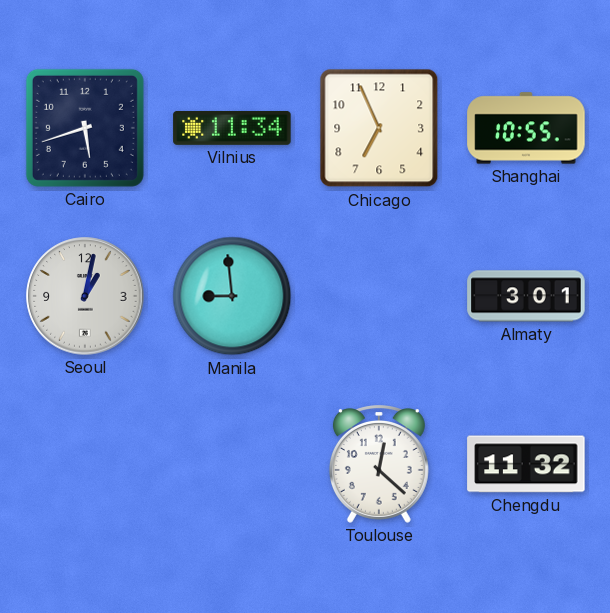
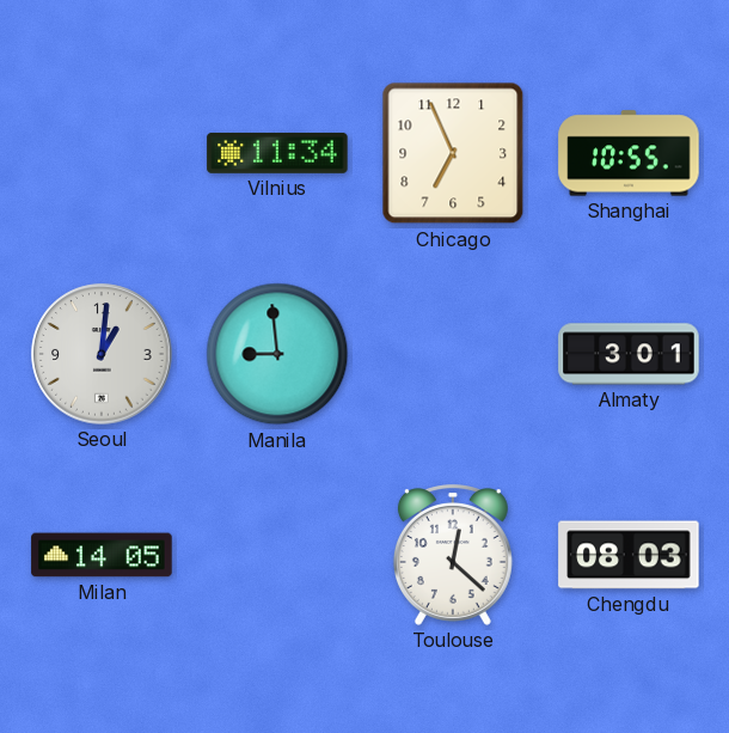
Cairo: 5:42 -> none
Seoul: 1:02 -> 1:01
Milan: none -> 14:05
Chengdu: 11:32 -> 08:03
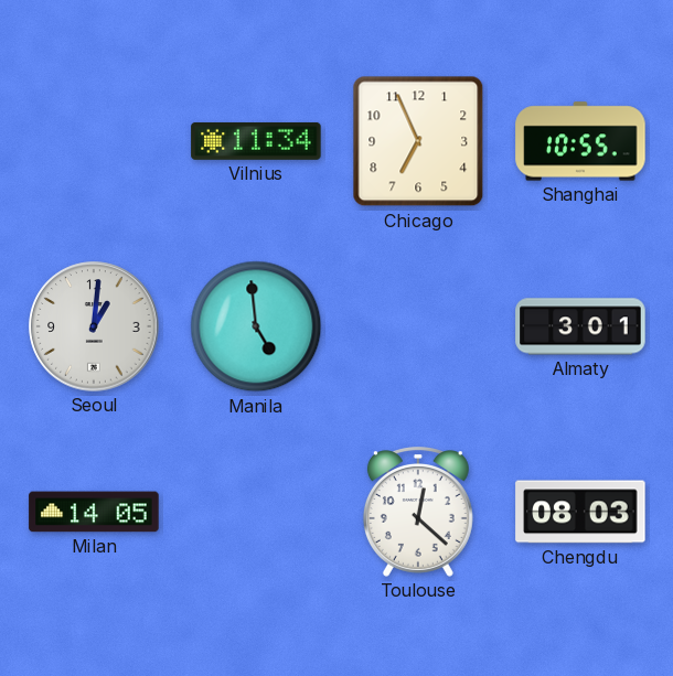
Manila: 8:59 -> 4:59
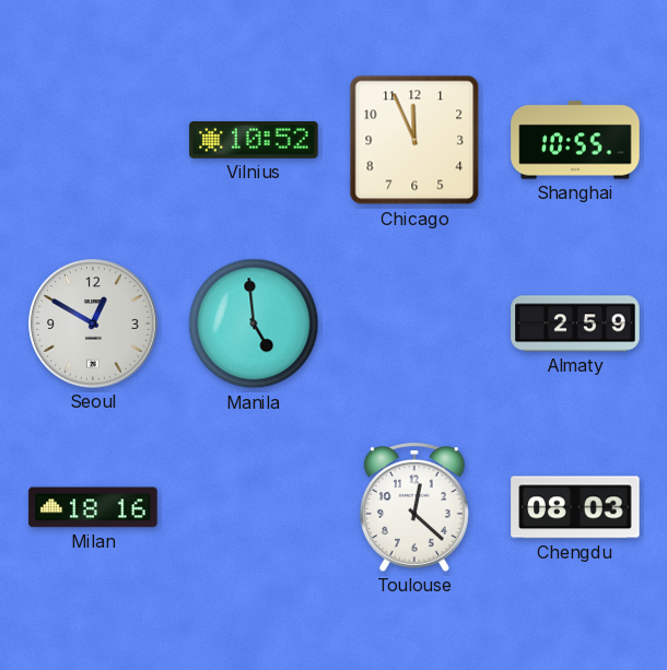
Vilnius: 11:34 -> 10:52
Chicago: 6:56 -> 11:56
Seoul: 1:01 -> 12:50
Almaty: 3:01 -> 2:59
Milan: 14:05 -> 18:16
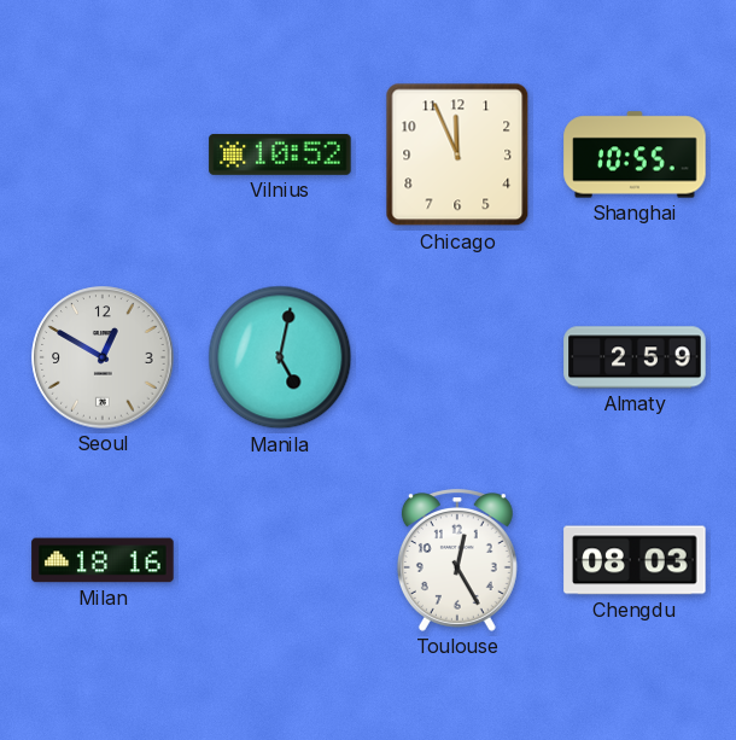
Manila: 4:59 -> 5:02
Toulouse: 12:22 -> 12:25
